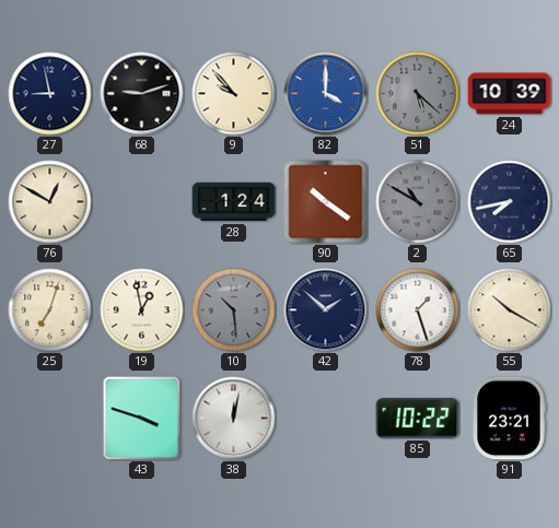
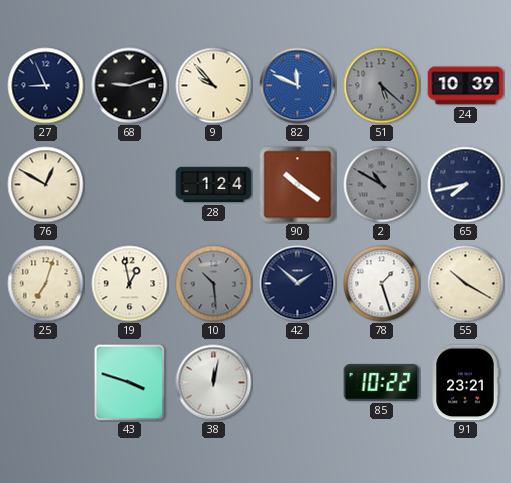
27: 8:58 -> 8:56
82: 4:00 -> 11:49
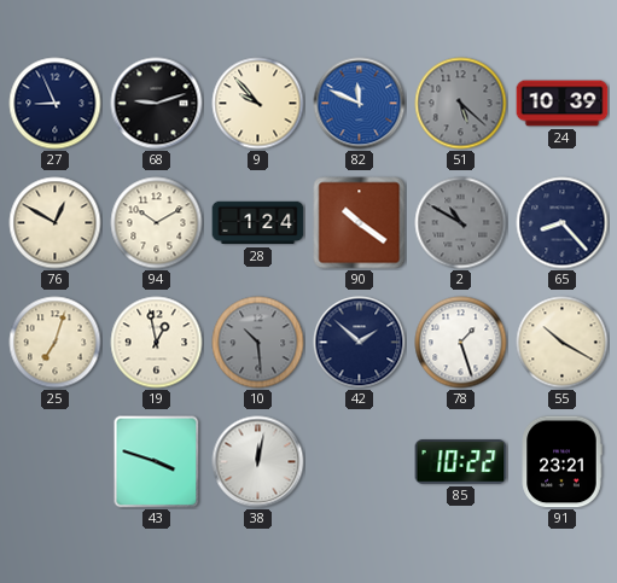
94: none -> 10:10
65: 7:43 -> 8:23
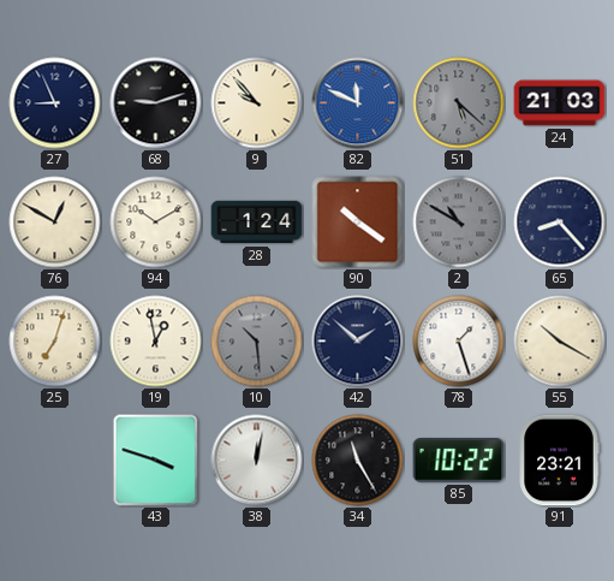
24: 10:39 -> 21:03
34: none -> 11:25
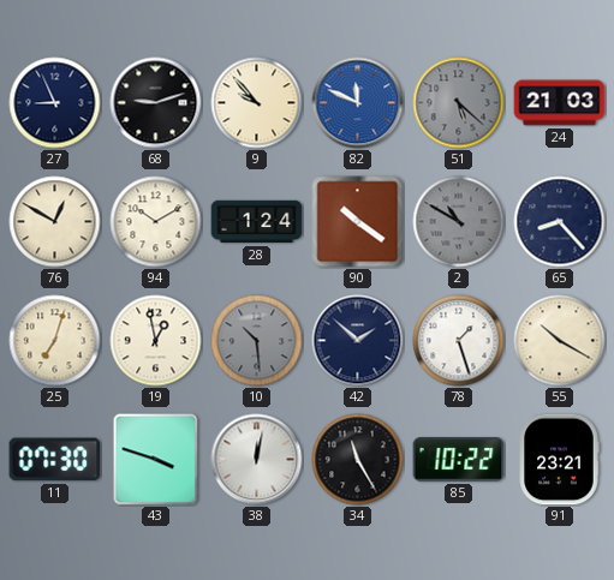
11: none -> 07:30
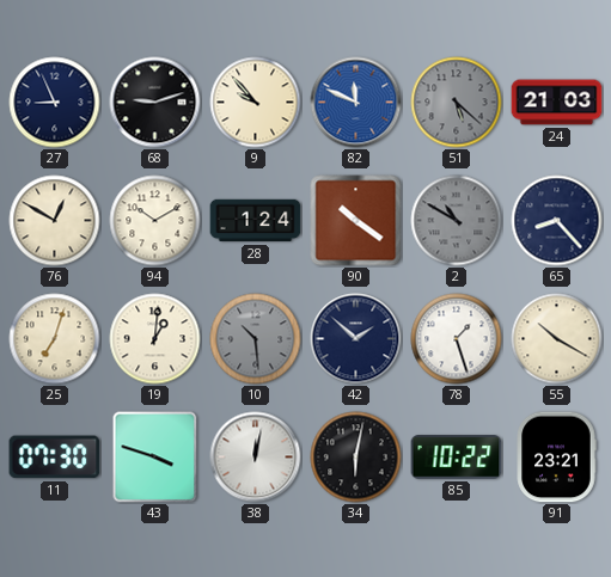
19: 12:58 -> 1:01
34: 11:25 -> 6:02
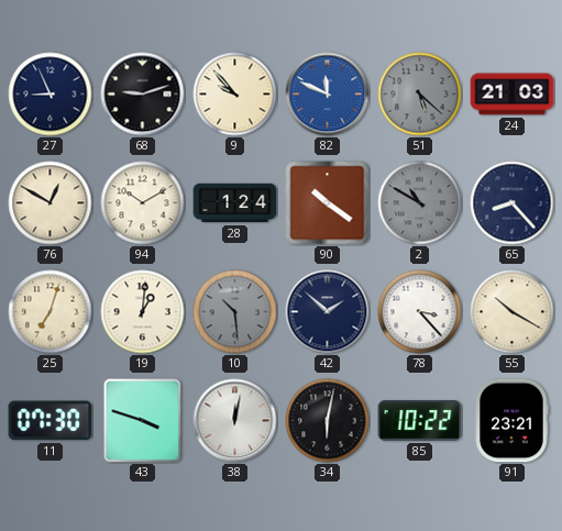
78: 1:27 -> 3:23
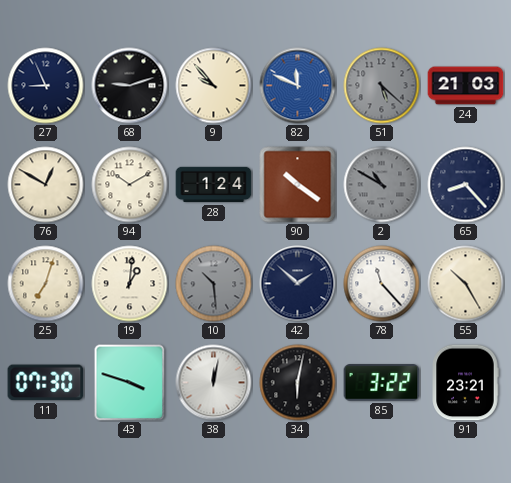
78: 3:23 -> 11:23
55: 10:20 -> 10:25
85: 10:22 -> 3:22
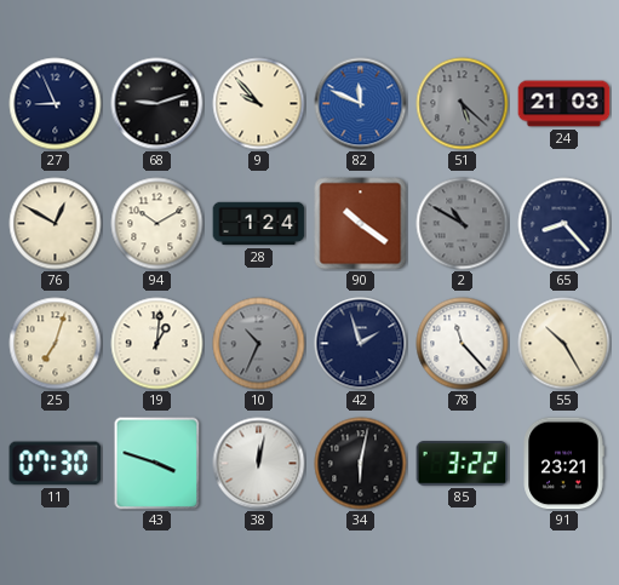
10: 10:29 -> 10:34
42: 1:52 -> 1:57
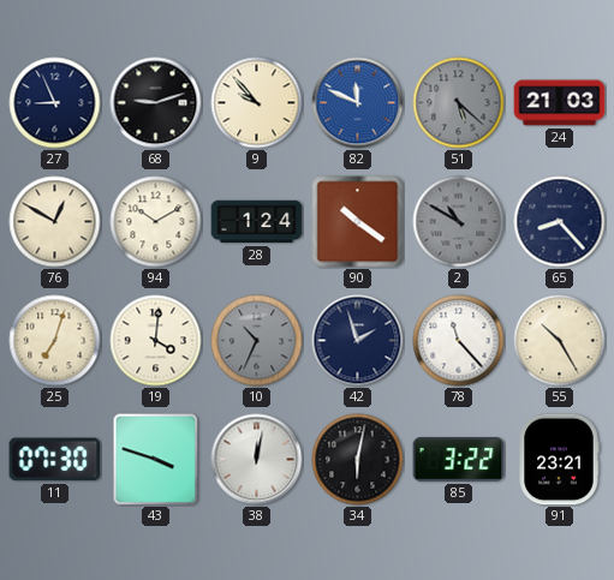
19: 1:01 -> 4:01
